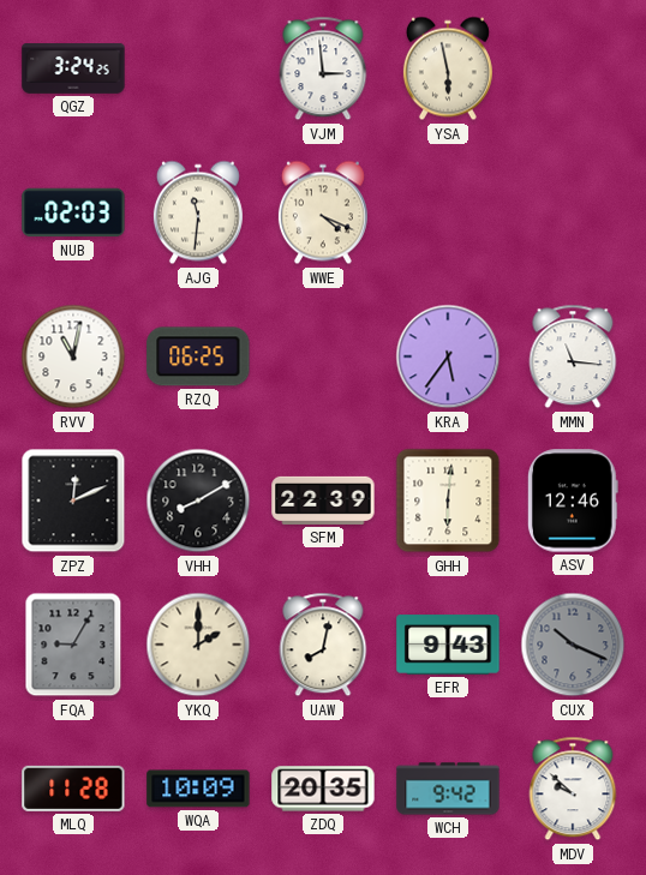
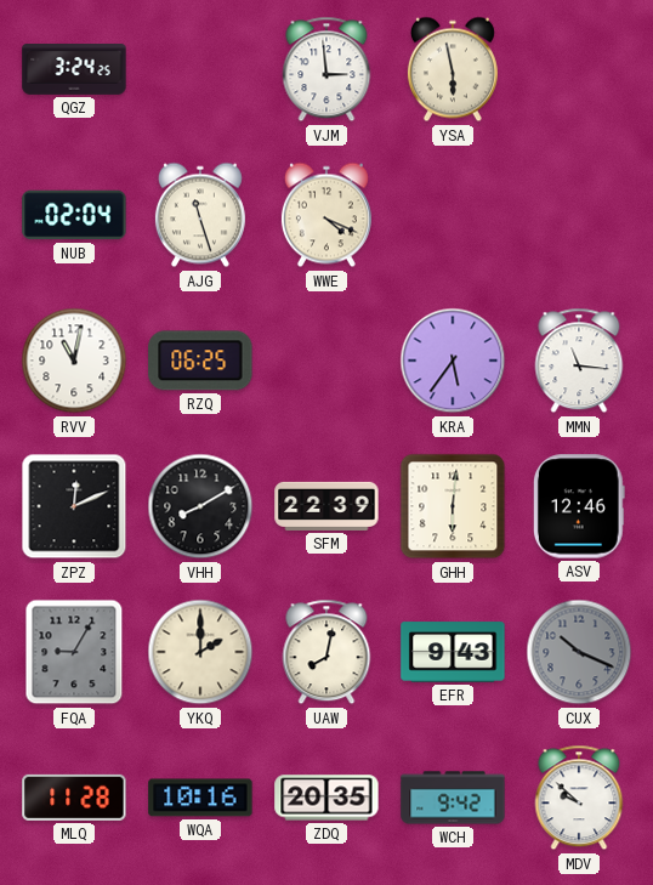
NUB: 02:03 -> 02:04
AJG: 11:31 -> 11:27
WQA: 10:09 -> 10:16
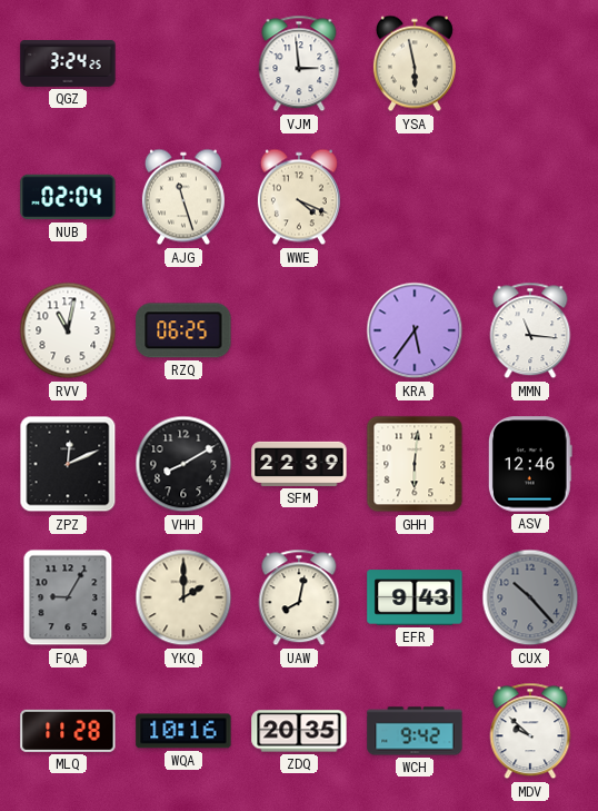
CUX: 10:19 -> 10:23
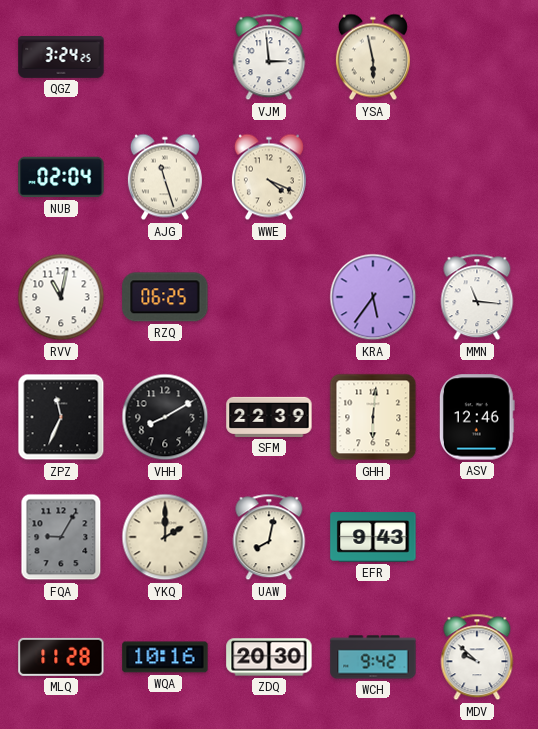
ZPZ: 12:11 -> 11:34
CUX: 10:23 -> none
ZDQ: 20:35 -> 20:30
